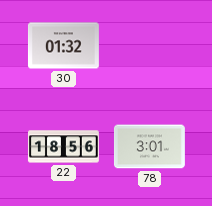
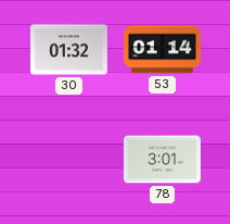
53: none -> 01:14
22: 18:56 -> none
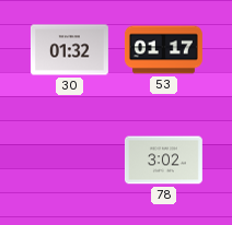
53: 01:14 -> 01:17
78: 3:01 -> 3:02
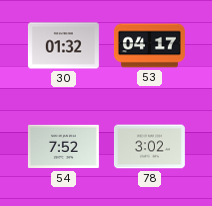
53: 01:17 -> 04:17
54: none -> 7:52
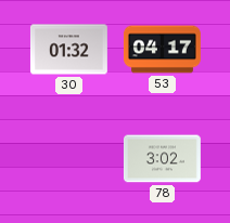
54: 7:52 -> none
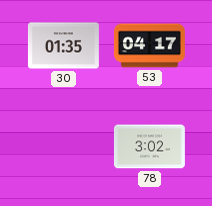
30: 01:32 -> 01:35
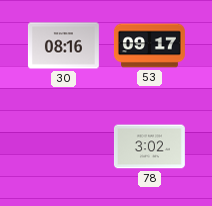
30: 01:35 -> 08:16
53: 04:17 -> 09:17
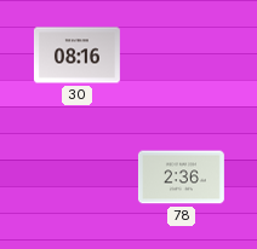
53: 09:17 -> none
78: 3:02 -> 2:36
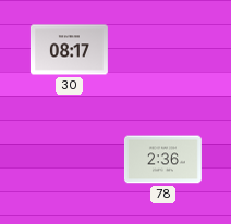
30: 08:16 -> 08:17
